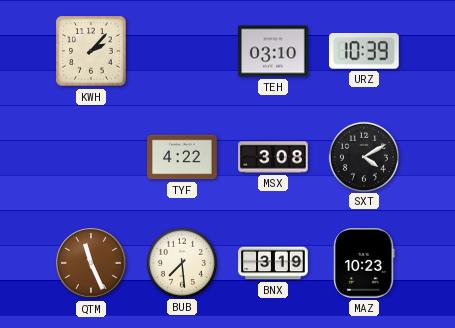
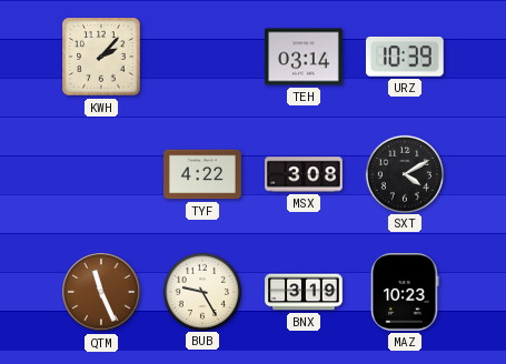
TEH: 03:10 -> 03:14
BUB: 7:29 -> 9:25
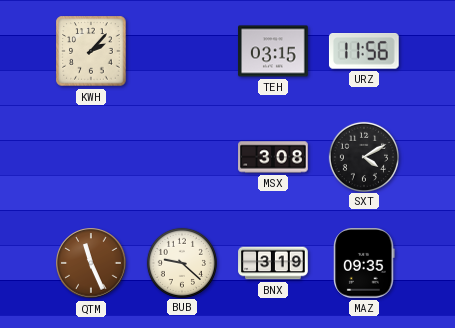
TEH: 03:14 -> 03:15
URZ: 10:39 -> 11:56
TYF: 4:22 -> none
BUB: 9:25 -> 9:22
MAZ: 10:23 -> 09:35
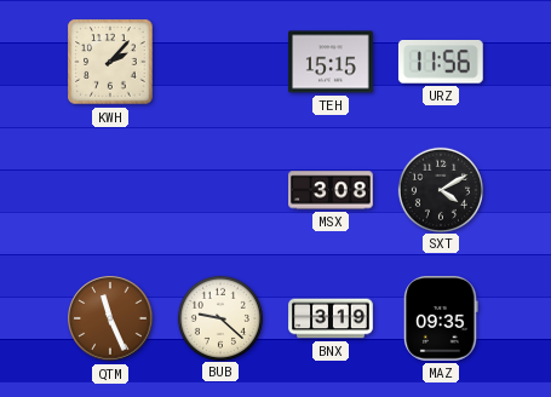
TEH: 03:15 -> 15:15
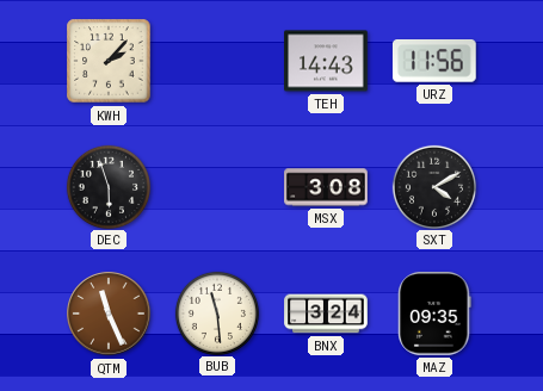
TEH: 15:15 -> 14:43
DEC: none -> 5:57
BUB: 9:22 -> 11:29
BNX: 3:19 -> 3:24
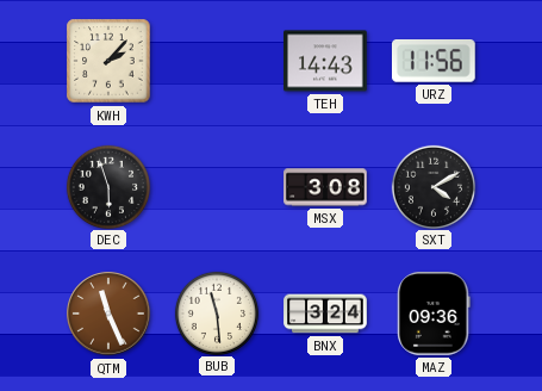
MAZ: 09:35 -> 09:36
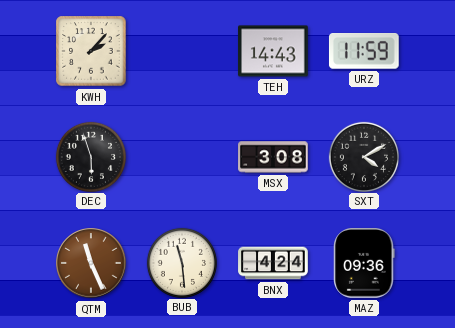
URZ: 11:56 -> 11:59
BNX: 3:24 -> 4:24
